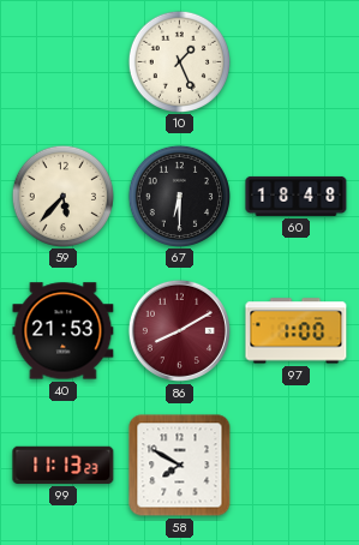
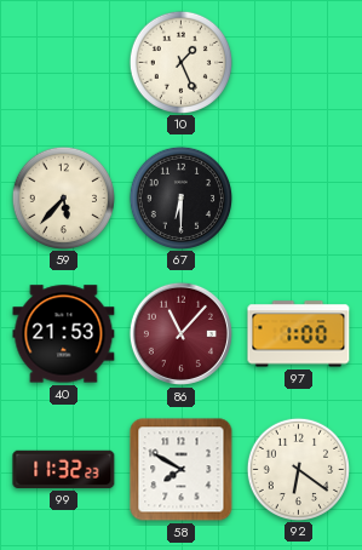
60: 18:48 -> none
86: 8:10 -> 11:07
99: 11:13 -> 11:32
92: none -> 6:21
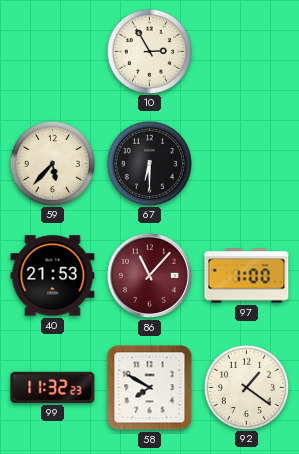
10: 1:26 -> 2:55
92: 6:21 -> 1:21
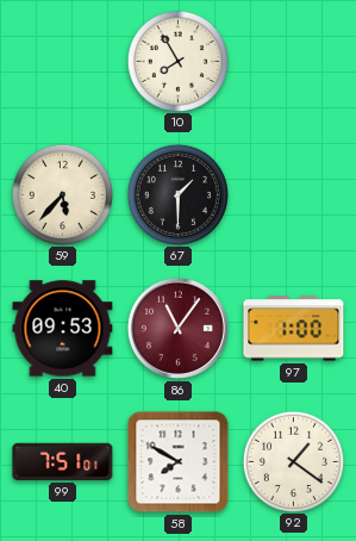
10: 2:55 -> 7:55
67: 6:30 -> 1:30
40: 21:53 -> 09:53
86: 11:07 -> 11:06
99: 11:32 -> 7:51
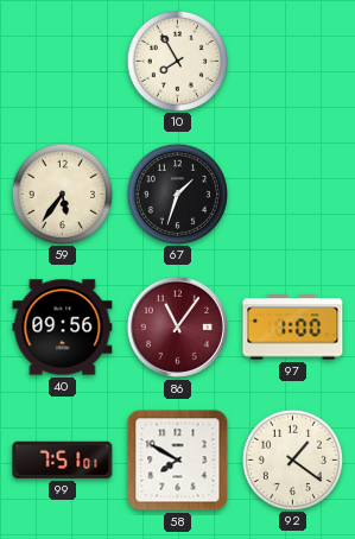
59: 5:37 -> 5:36
67: 1:30 -> 1:33
40: 09:53 -> 09:56
